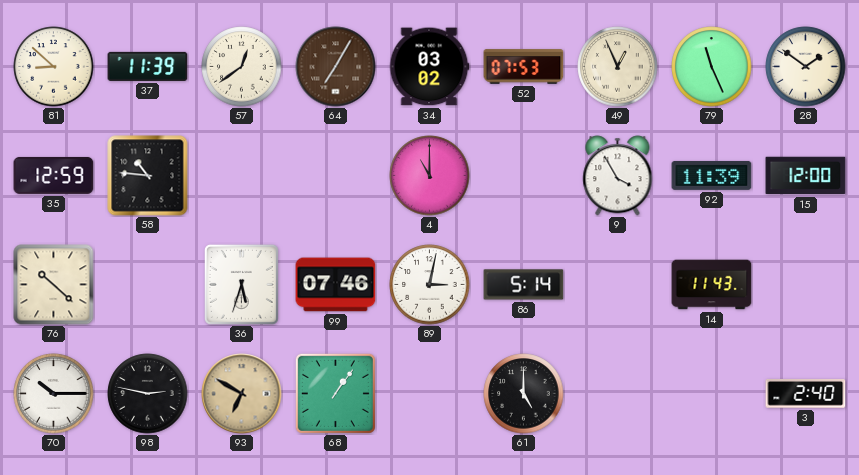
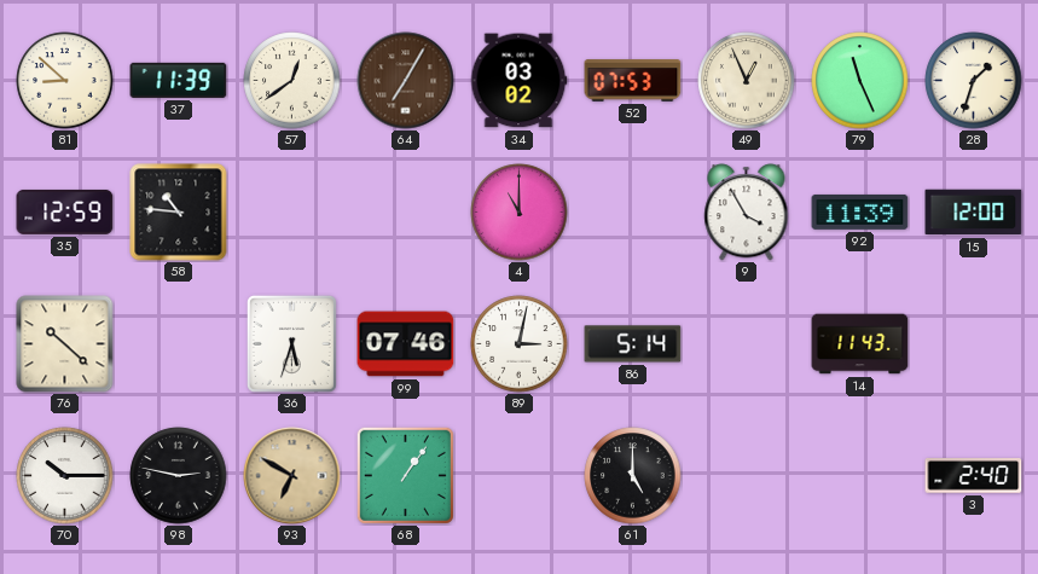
28: 1:51 -> 1:33
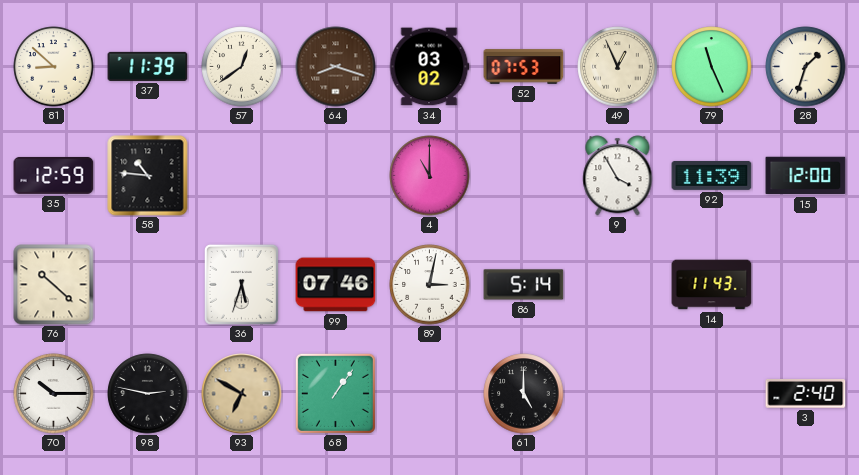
64: 7:05 -> 8:18
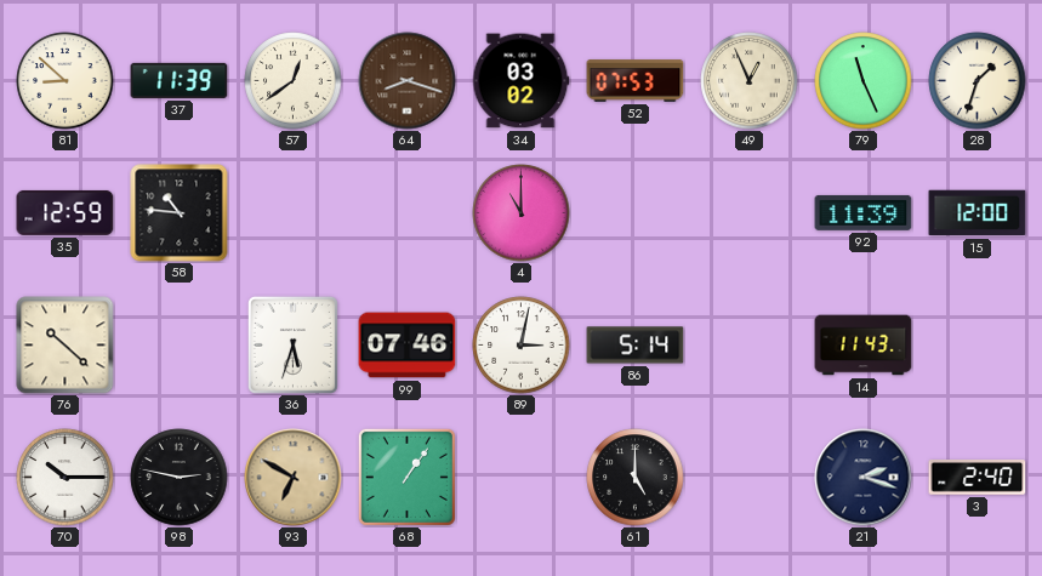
9: 3:55 -> none
21: none -> 2:18
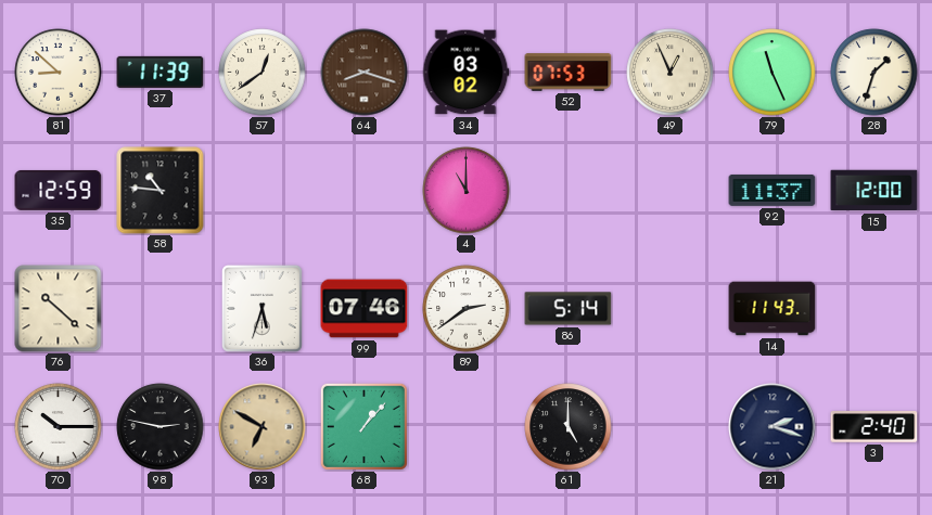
92: 11:39 -> 11:37
89: 3:02 -> 2:39
68: 1:06 -> 1:07
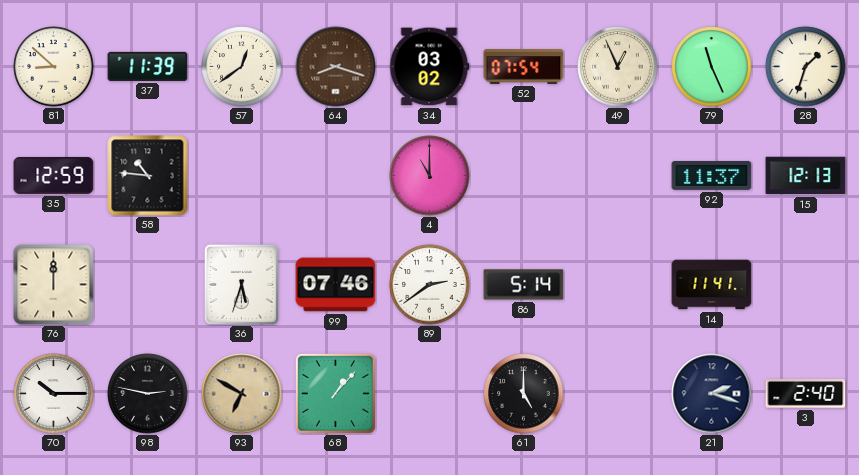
52: 07:53 -> 07:54
15: 12:00 -> 12:13
76: 10:22 -> 12:00
14: 11:43 -> 11:41
